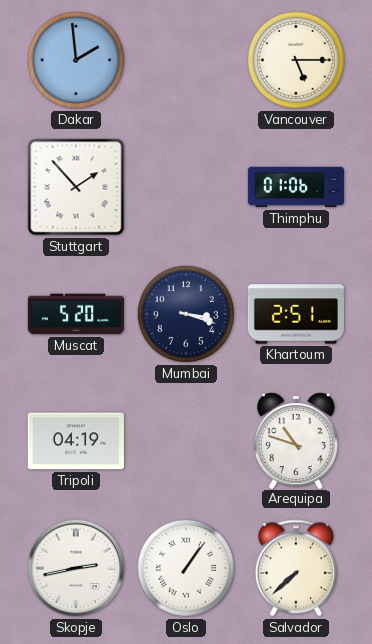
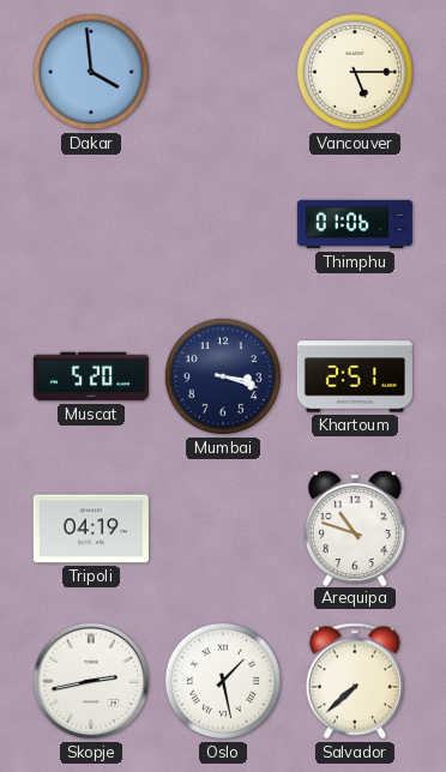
Dakar: 1:59 -> 3:59
Stuttgart: 1:53 -> none
Oslo: 1:06 -> 1:28
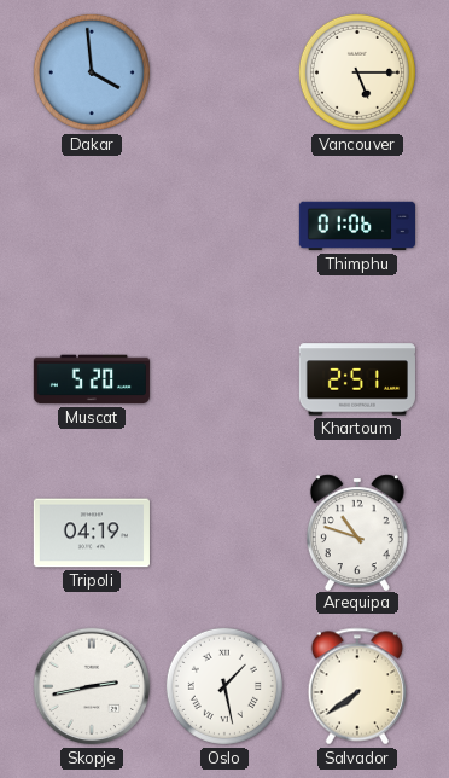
Mumbai: 3:18 -> none
Salvador: 7:38 -> 7:39
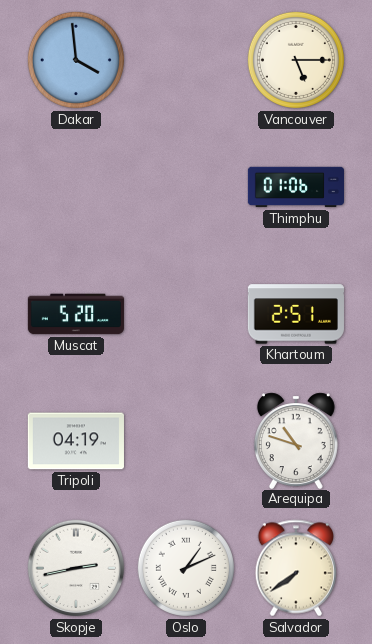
Oslo: 1:28 -> 1:11
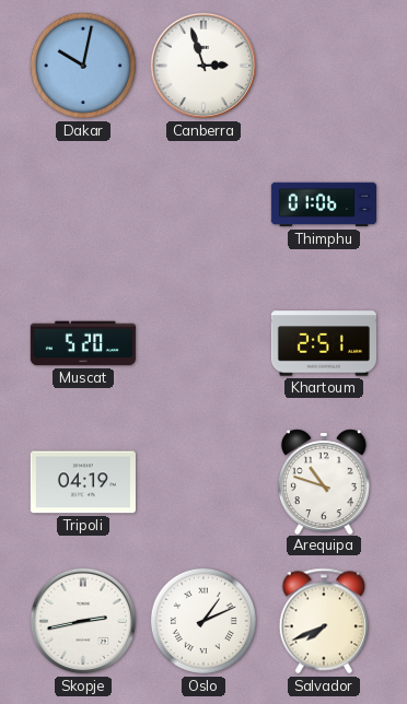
Dakar: 3:59 -> 10:02
Canberra: none -> 2:57
Vancouver: 5:15 -> none
Salvador: 7:39 -> 7:41
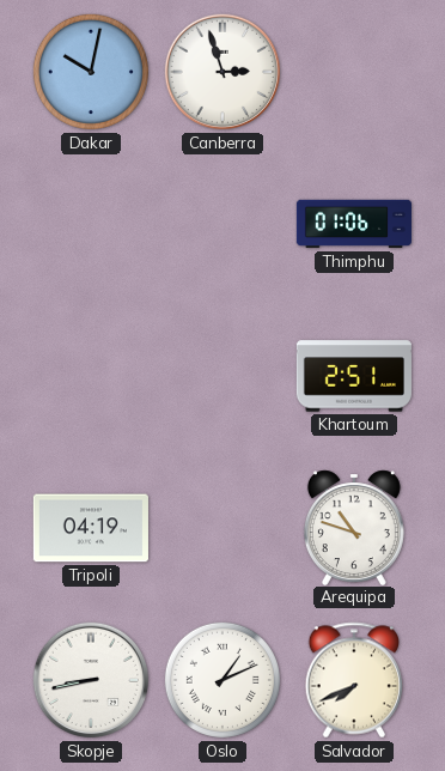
Muscat: 5:20 -> none
Skopje: 2:43 -> 8:43
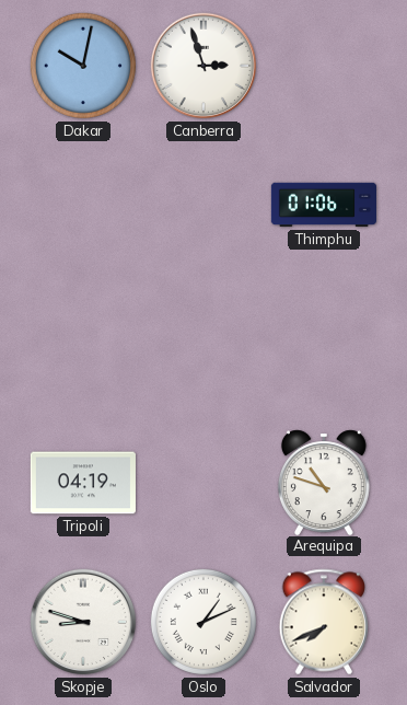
Khartoum: 2:51 -> none
Skopje: 8:43 -> 8:48
